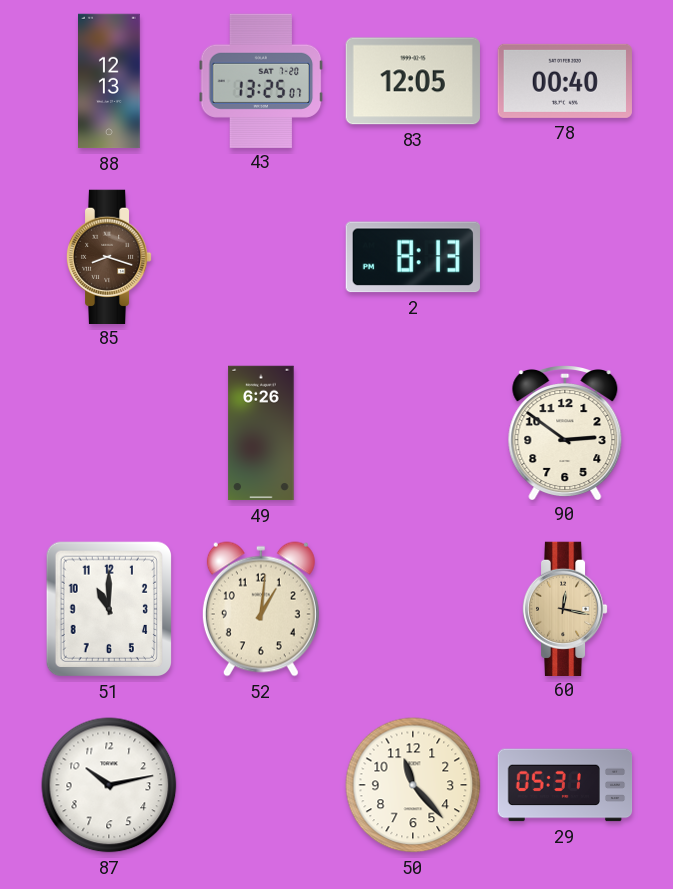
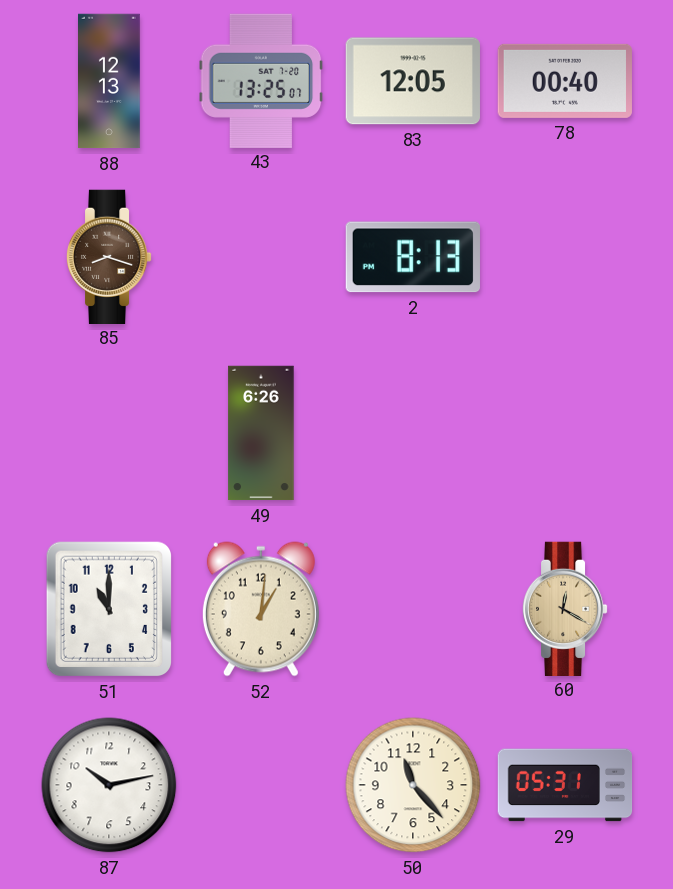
90: 2:51 -> none
60: 12:17 -> 12:20
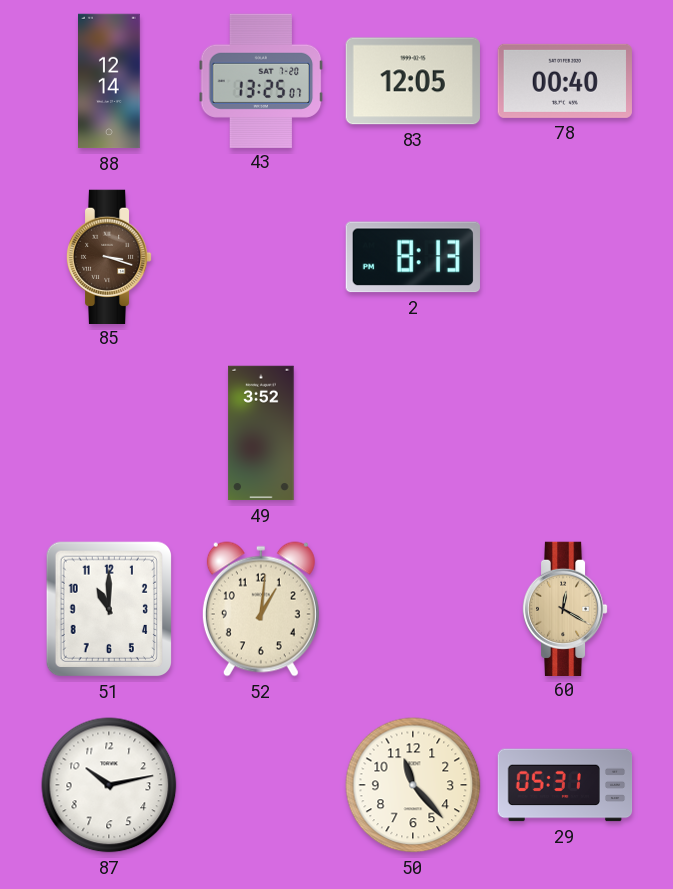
88: 12:13 -> 12:14
85: 8:18 -> 3:18
49: 6:26 -> 3:52
